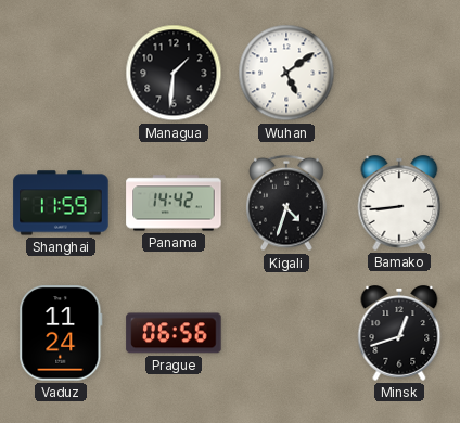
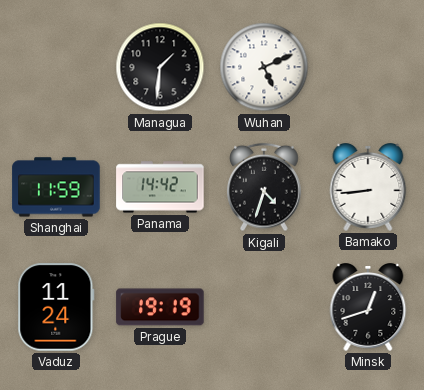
Wuhan: 5:09 -> 5:11
Prague: 06:56 -> 19:19
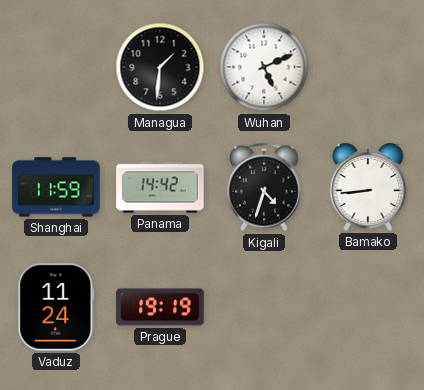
Minsk: 12:42 -> none
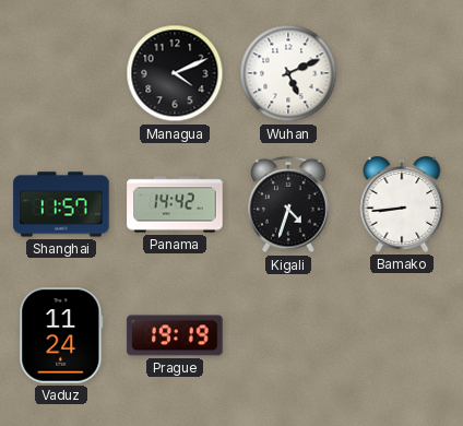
Managua: 1:31 -> 4:11
Shanghai: 11:59 -> 11:57
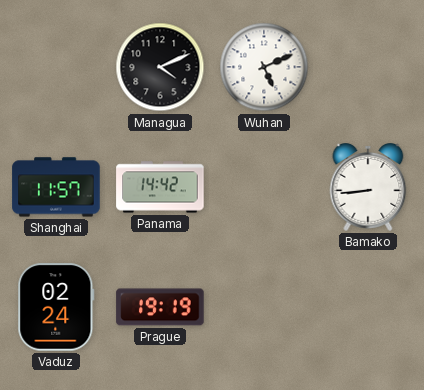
Kigali: 4:33 -> none
Vaduz: 11:24 -> 02:24
